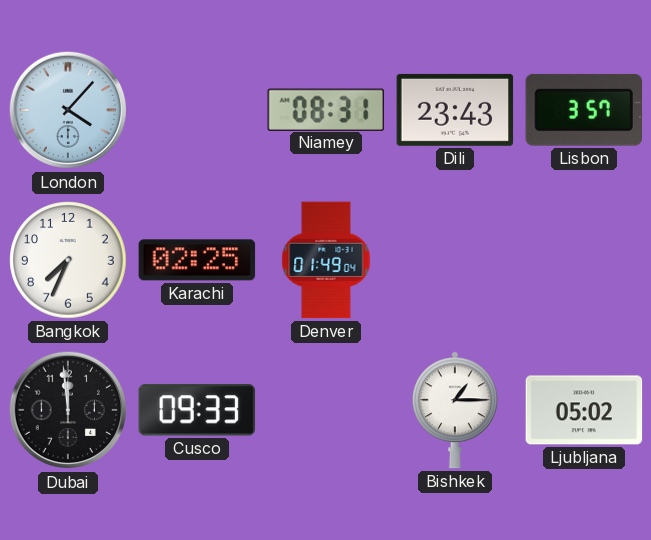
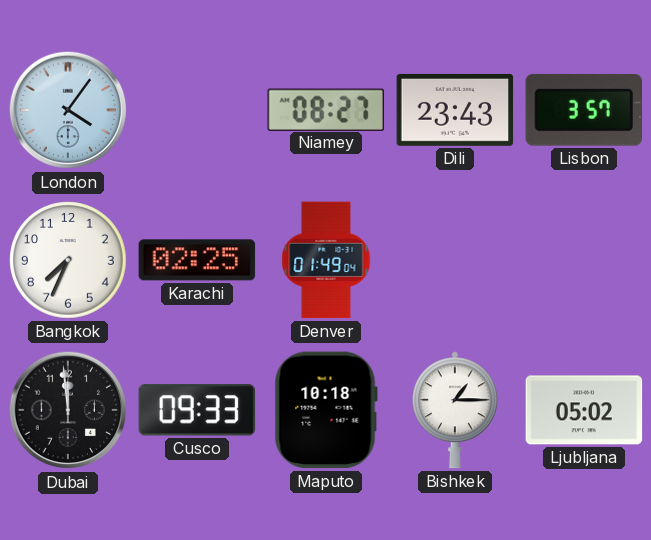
London: 4:07 -> 4:06
Niamey: 08:31 -> 08:27
Maputo: none -> 10:18
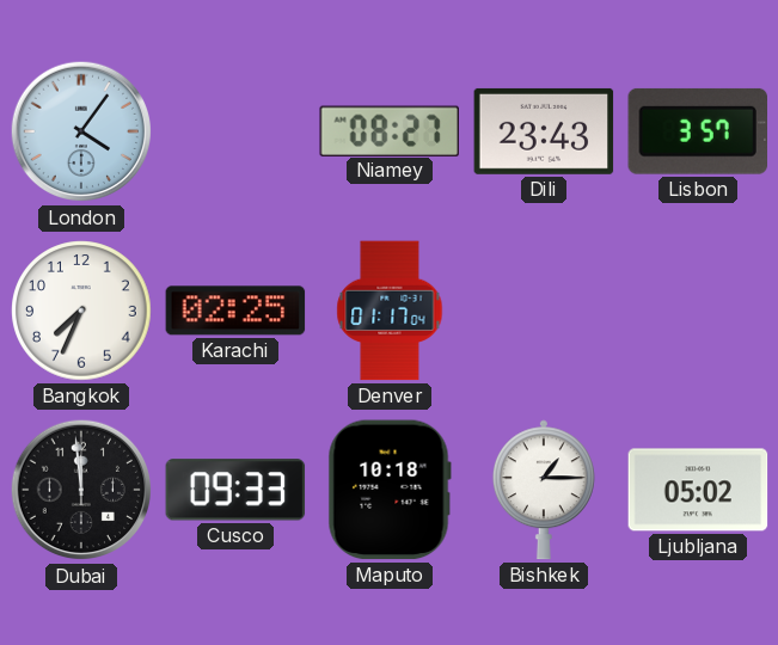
Denver: 01:49 -> 01:17
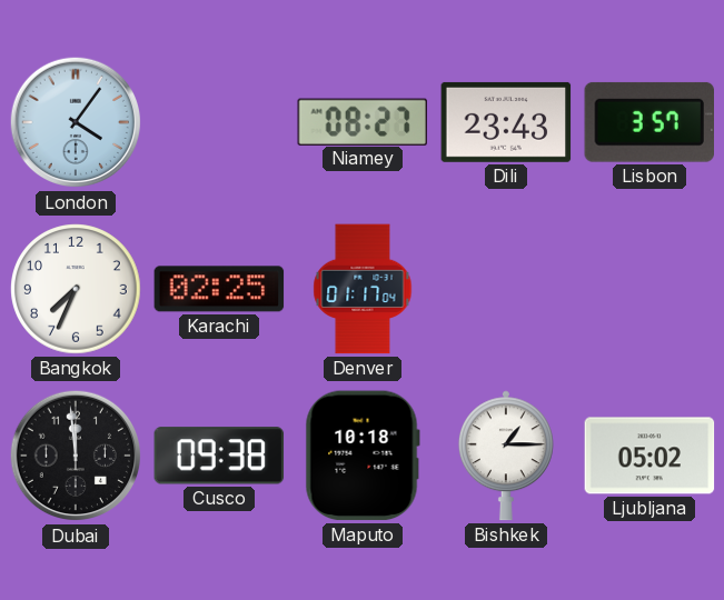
Cusco: 09:33 -> 09:38
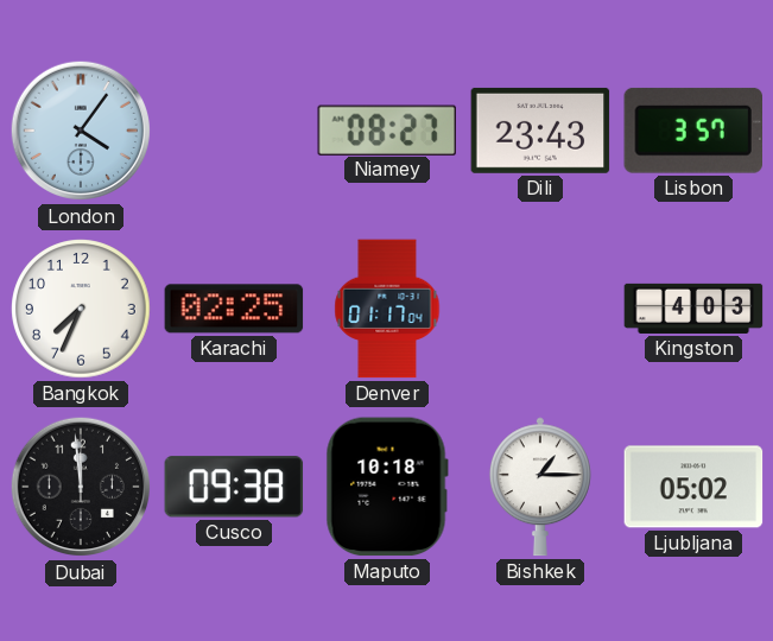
Kingston: none -> 4:03
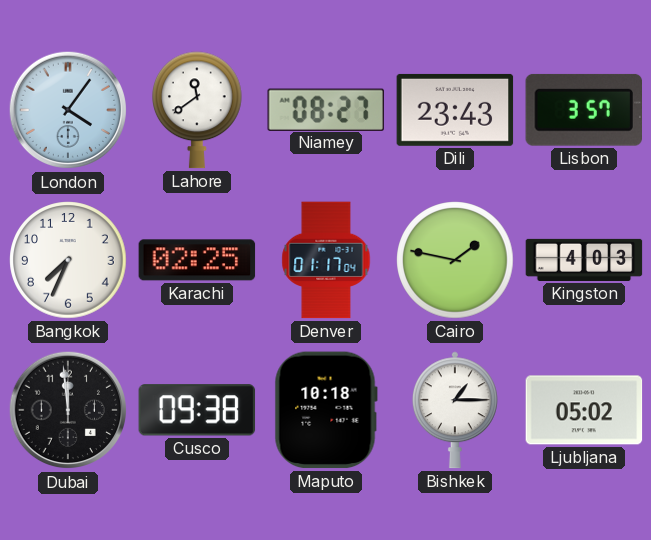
Lahore: none -> 11:39
Cairo: none -> 1:47
